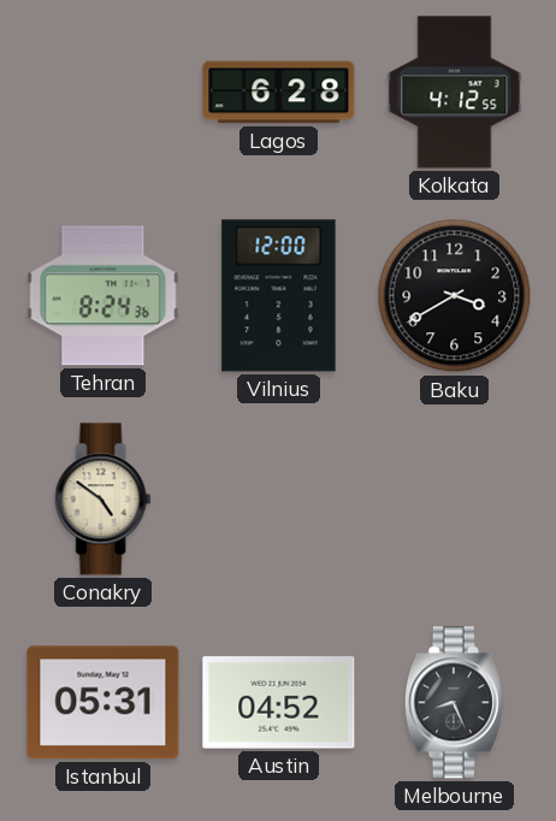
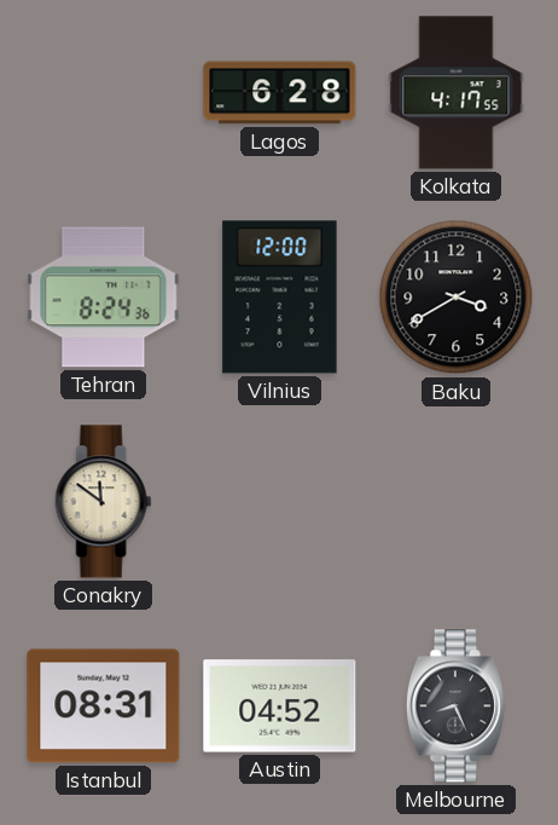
Kolkata: 4:12 -> 4:17
Conakry: 4:51 -> 11:51
Istanbul: 05:31 -> 08:31
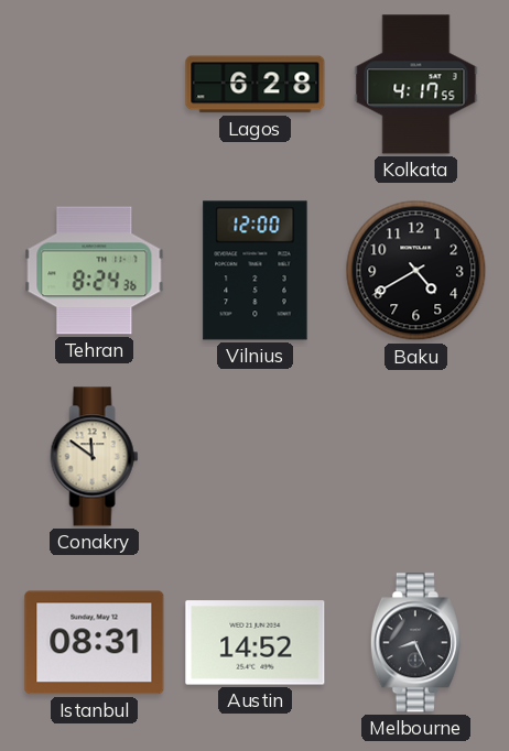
Baku: 3:40 -> 4:40
Austin: 04:52 -> 14:52
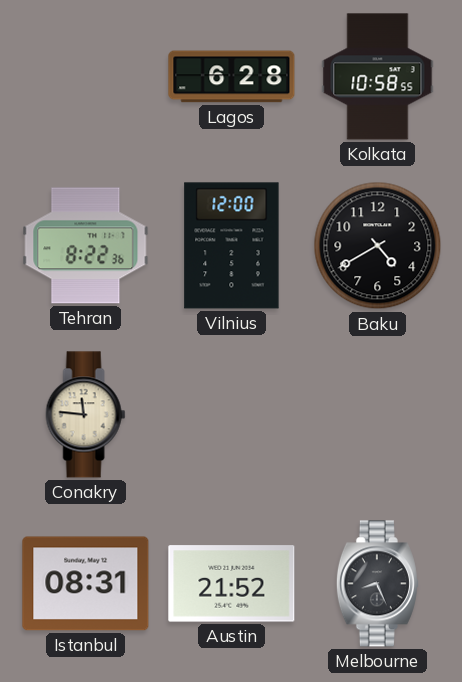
Kolkata: 4:17 -> 10:58
Tehran: 8:24 -> 8:22
Conakry: 11:51 -> 11:46
Austin: 14:52 -> 21:52
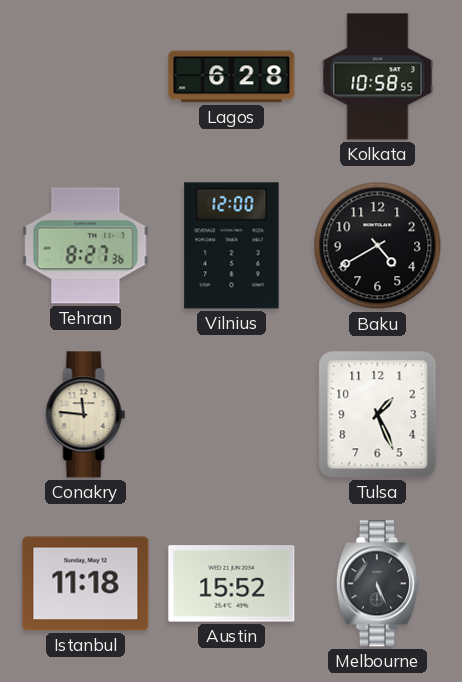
Tehran: 8:22 -> 8:27
Tulsa: none -> 1:26
Istanbul: 08:31 -> 11:18
Austin: 21:52 -> 15:52
Melbourne: 8:26 -> 5:26
